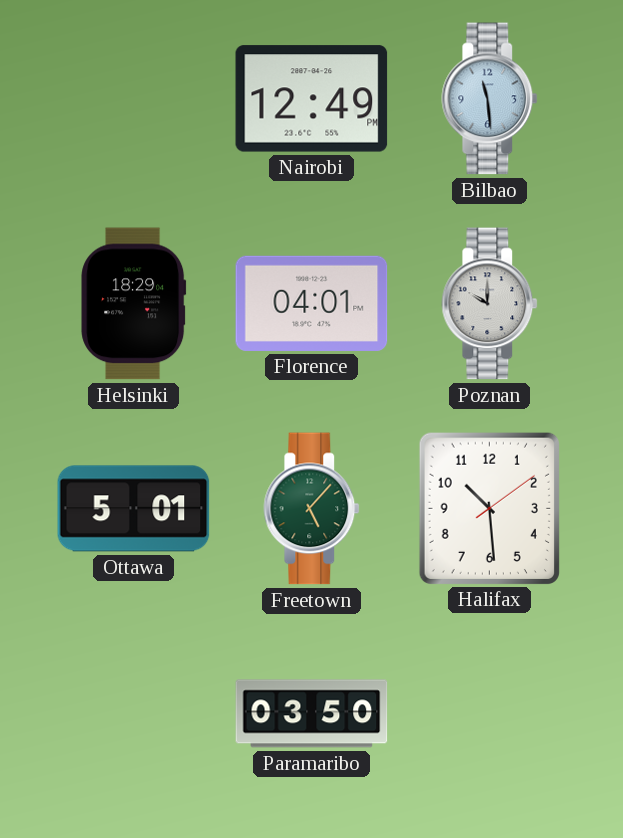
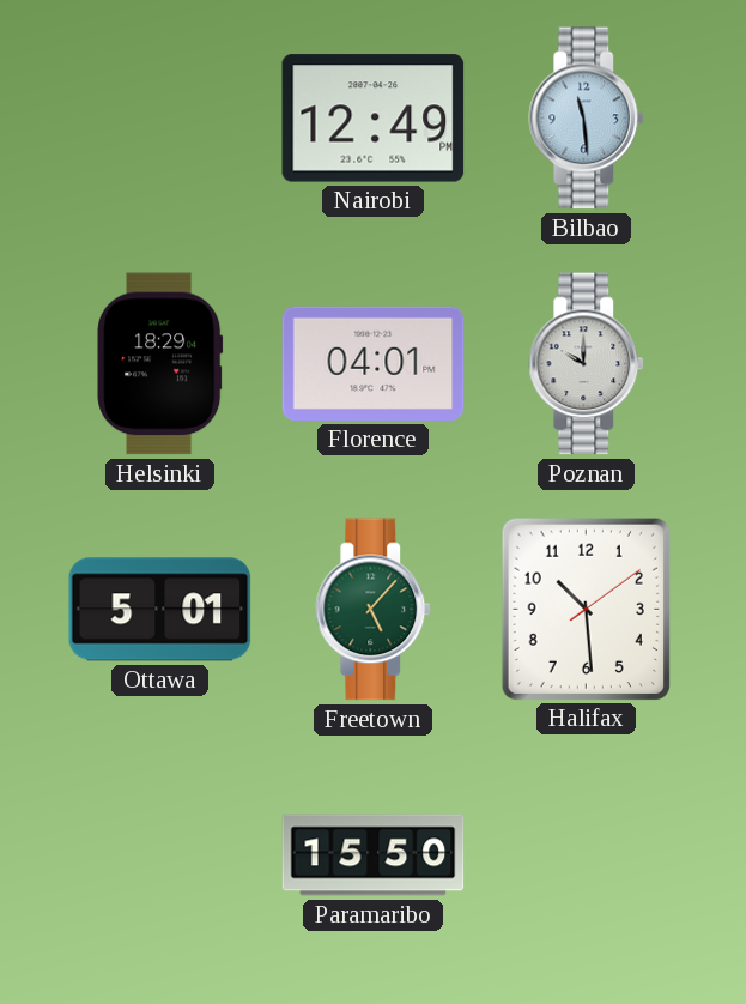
Paramaribo: 03:50 -> 15:50
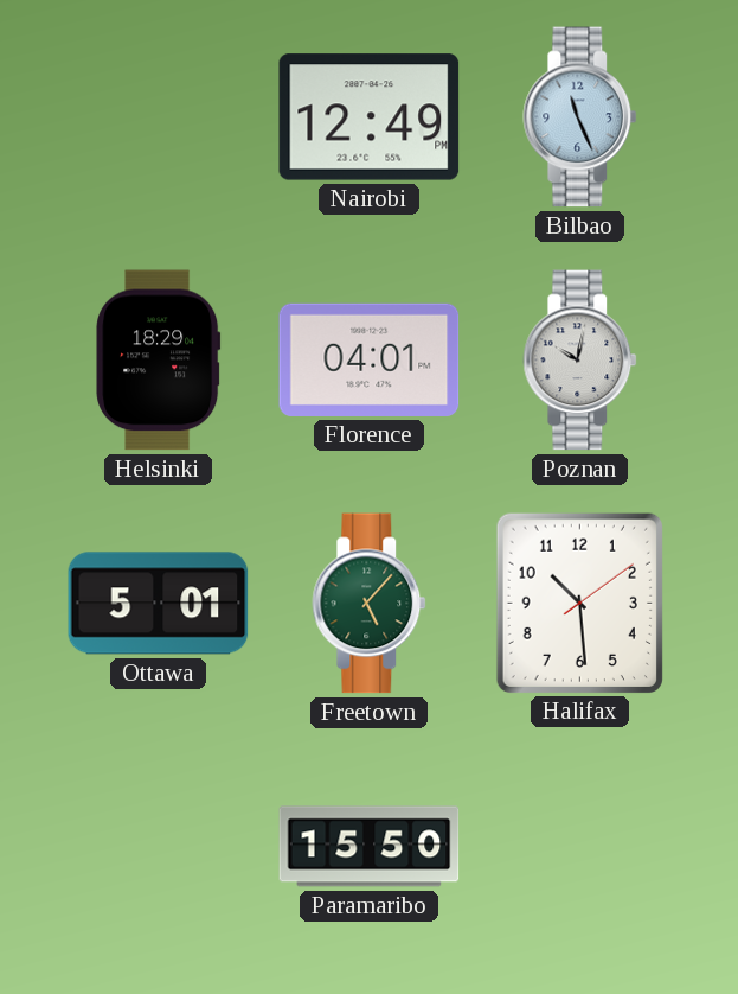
Bilbao: 11:29 -> 11:26
Poznan: 10:00 -> 10:02
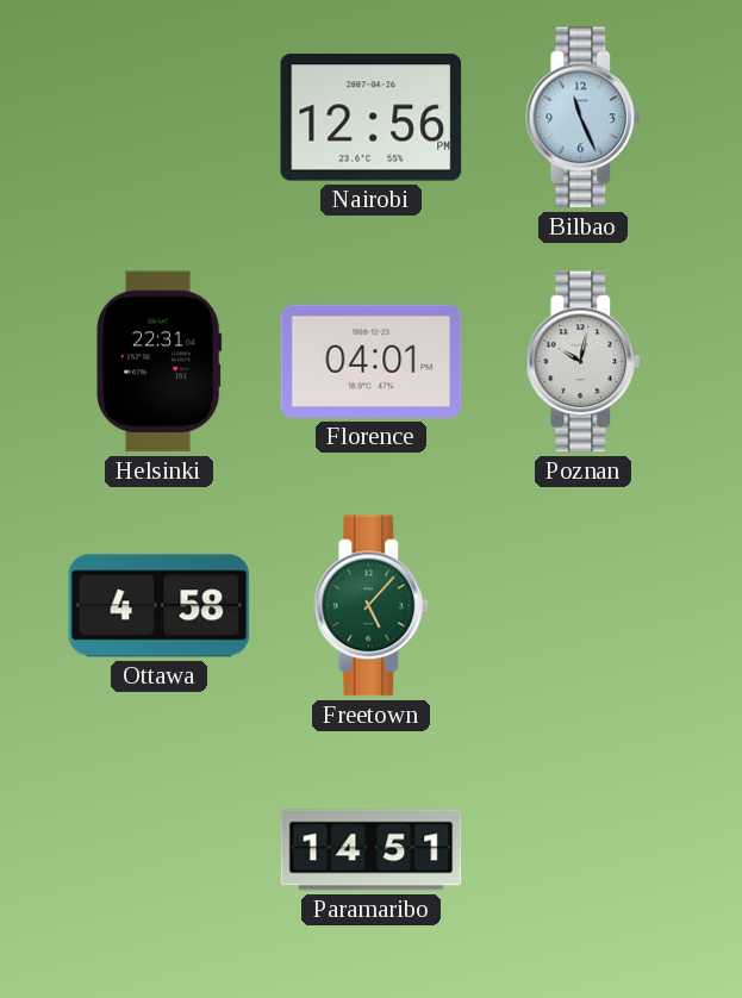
Nairobi: 12:49 -> 12:56
Helsinki: 18:29 -> 22:31
Ottawa: 5:01 -> 4:58
Halifax: 10:29 -> none
Paramaribo: 15:50 -> 14:51
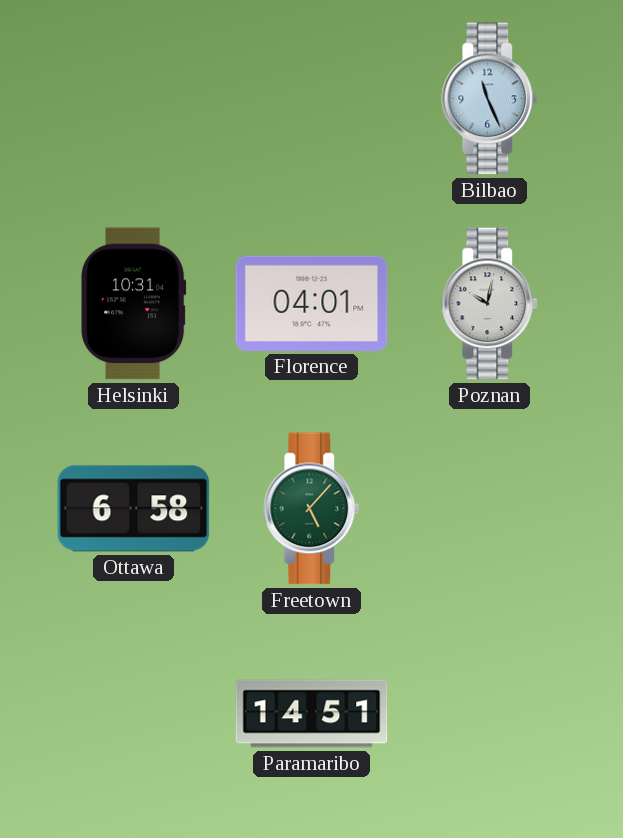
Nairobi: 12:56 -> none
Helsinki: 22:31 -> 10:31
Ottawa: 4:58 -> 6:58
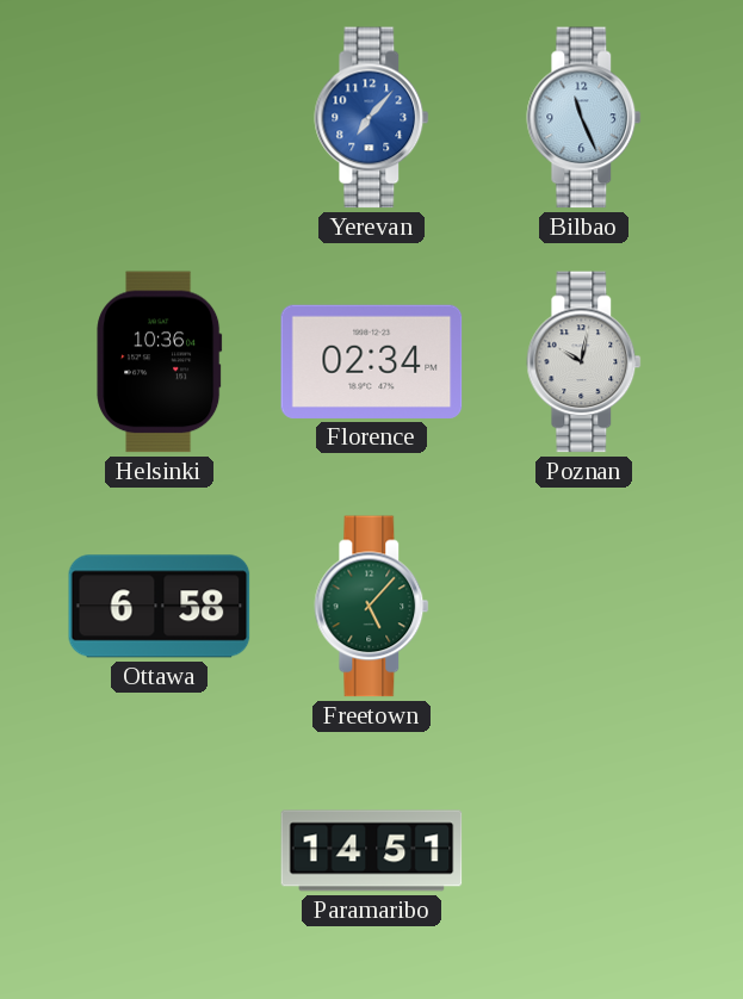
Yerevan: none -> 7:07
Helsinki: 10:31 -> 10:36
Florence: 04:01 -> 02:34
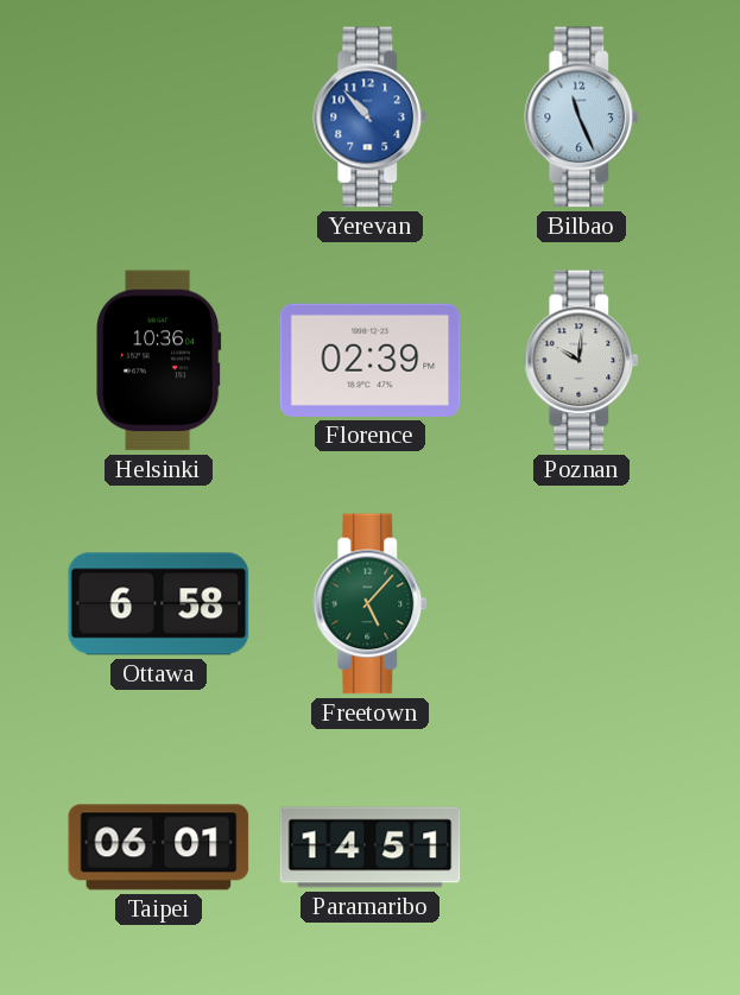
Yerevan: 7:07 -> 10:53
Florence: 02:34 -> 02:39
Poznan: 10:02 -> 10:01
Taipei: none -> 06:01
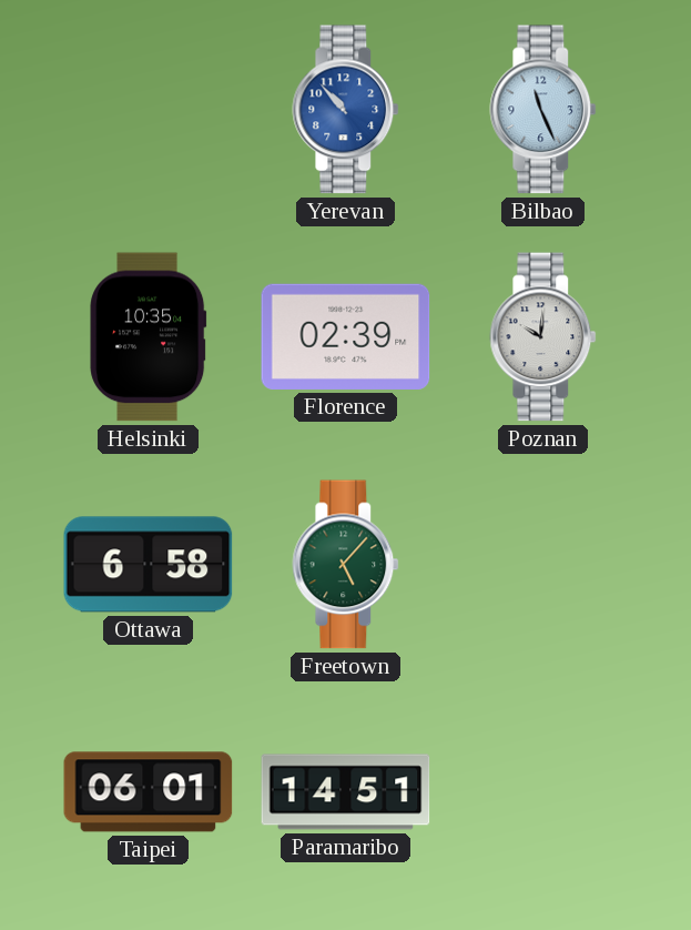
Helsinki: 10:36 -> 10:35
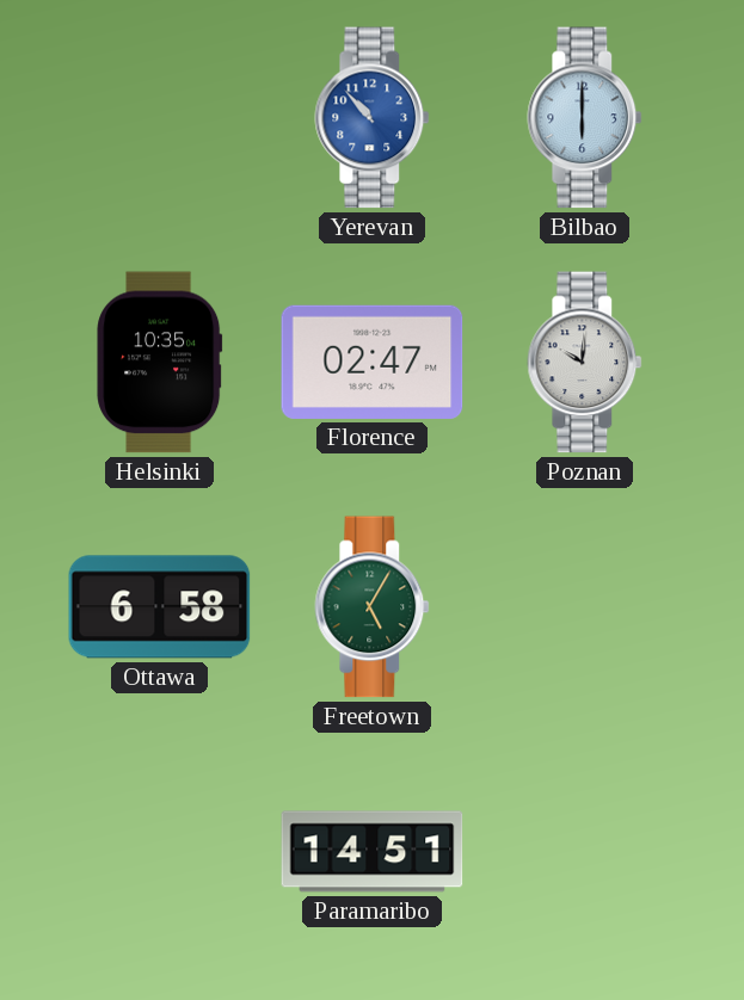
Bilbao: 11:26 -> 6:00
Florence: 02:39 -> 02:47
Freetown: 5:07 -> 5:05
Taipei: 06:01 -> none
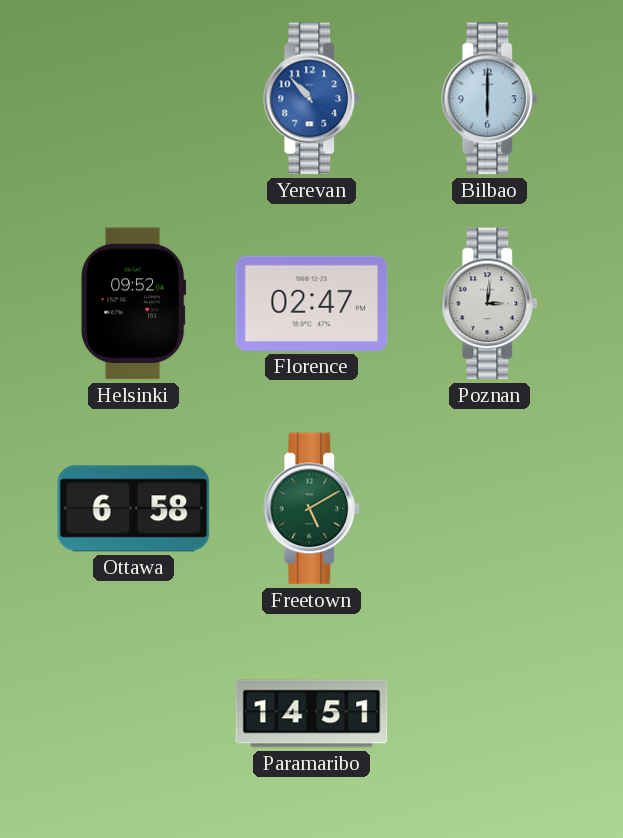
Helsinki: 10:35 -> 09:52
Poznan: 10:01 -> 3:01
Freetown: 5:05 -> 5:10
